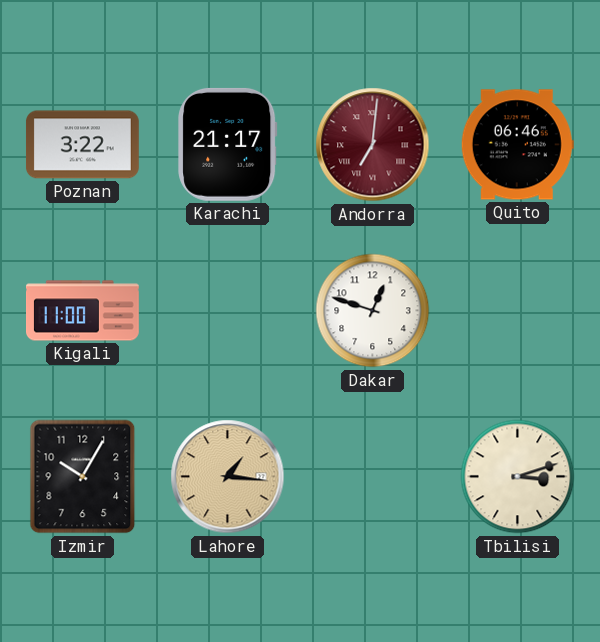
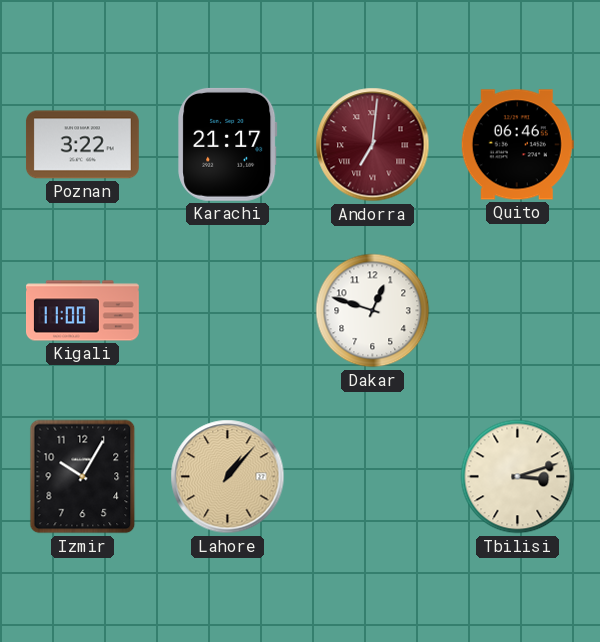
Lahore: 1:16 -> 1:07
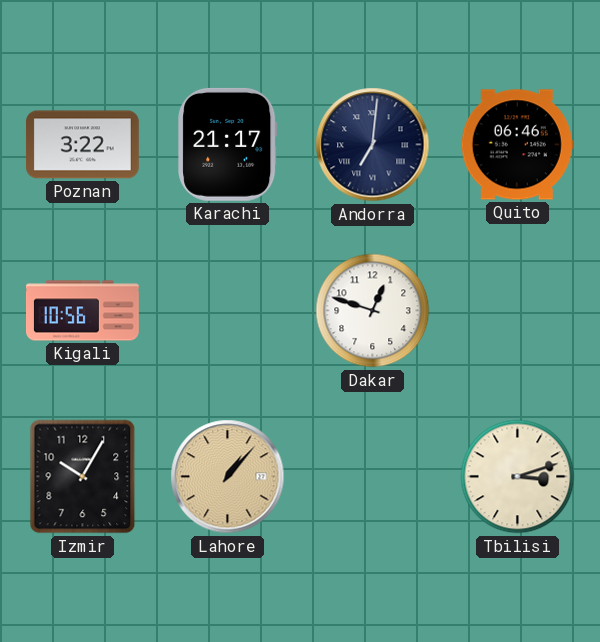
Andorra dial: burgundy -> navy
Kigali: 11:00 -> 10:56
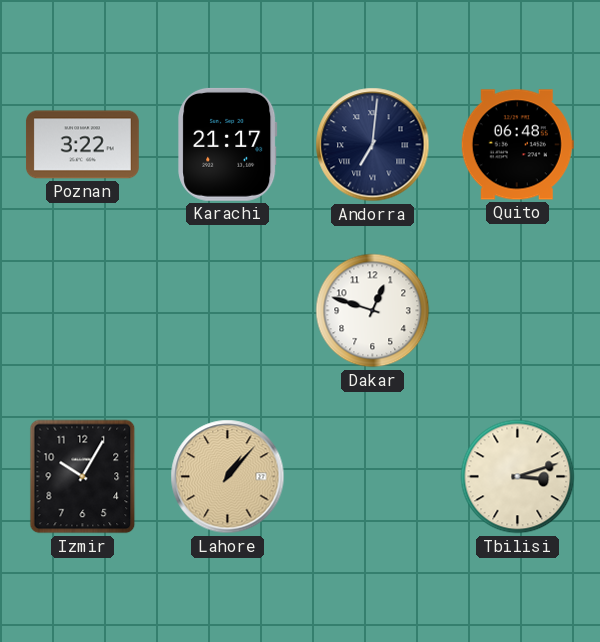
Quito: 06:46 -> 06:48
Kigali: 10:56 -> none
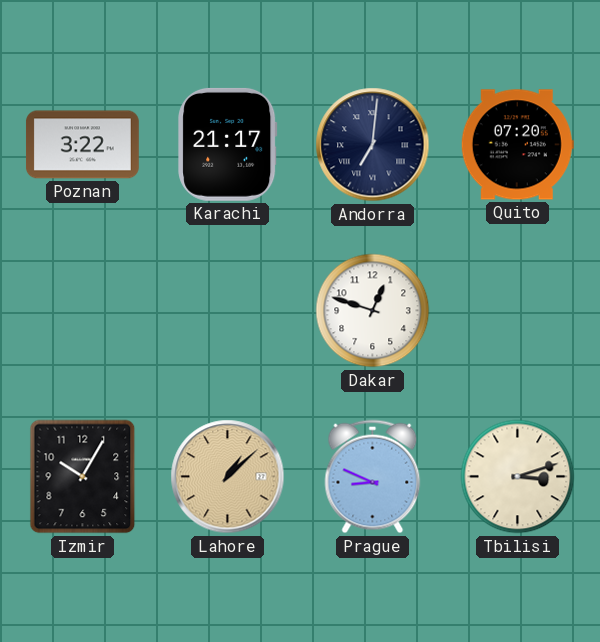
Quito: 06:48 -> 07:20
Lahore: 1:07 -> 1:08
Prague: none -> 8:49
